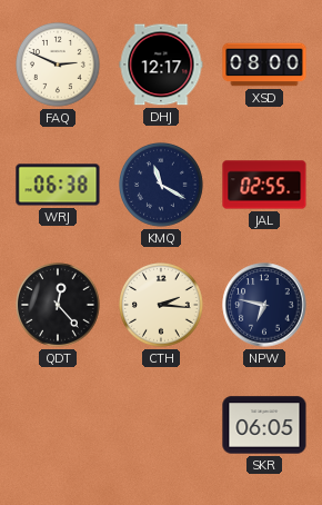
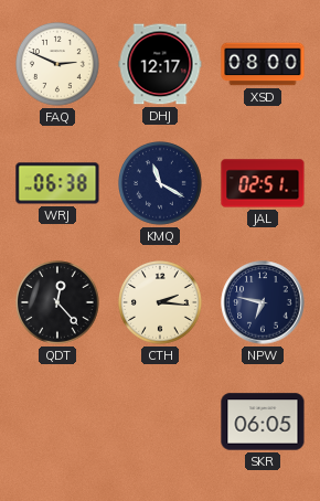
JAL: 02:55 -> 02:51
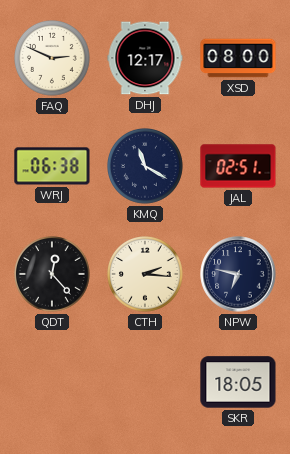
SKR: 06:05 -> 18:05
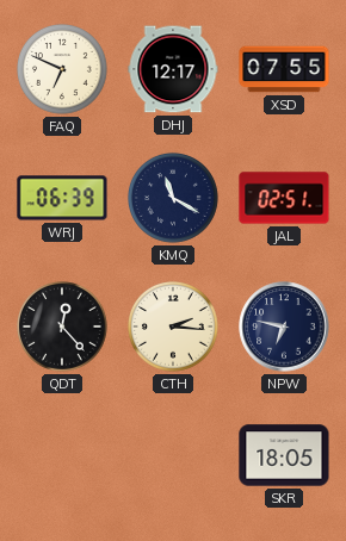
FAQ: 2:49 -> 6:49
XSD: 08:00 -> 07:55
WRJ: 06:38 -> 06:39
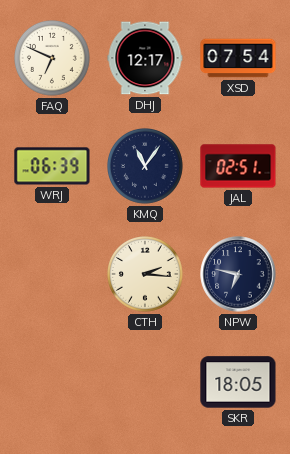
XSD: 07:55 -> 07:54
KMQ: 11:20 -> 11:06
QDT: 12:23 -> none
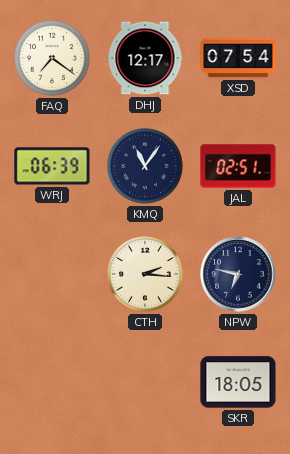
FAQ: 6:49 -> 7:21
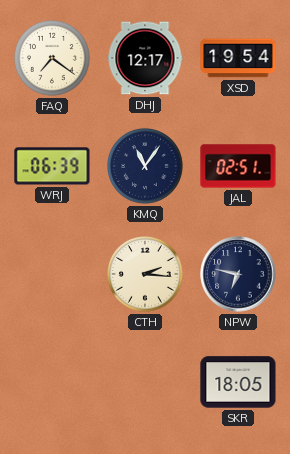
XSD: 07:54 -> 19:54
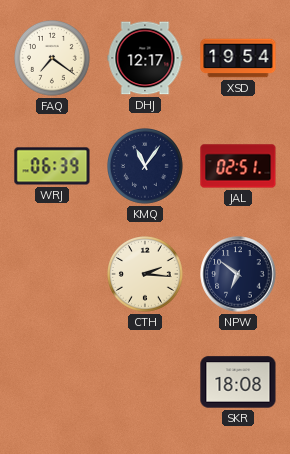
NPW: 6:47 -> 6:51
SKR: 18:05 -> 18:08
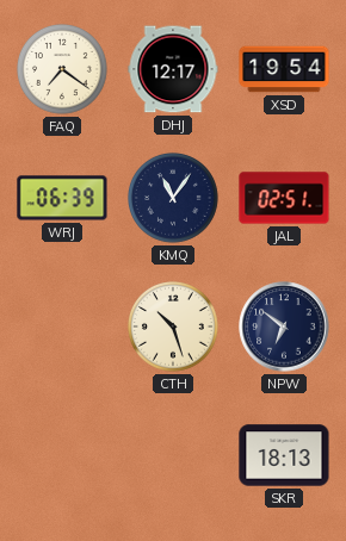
CTH: 2:16 -> 10:27
SKR: 18:08 -> 18:13
